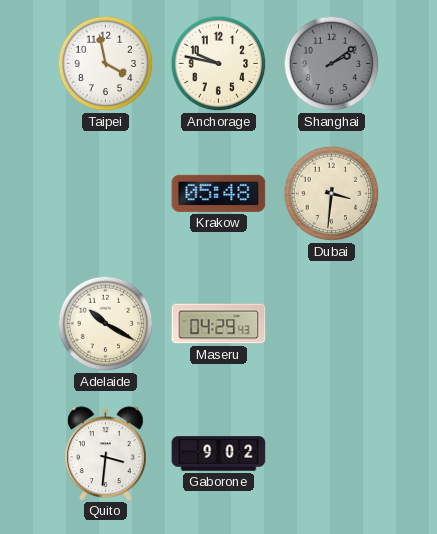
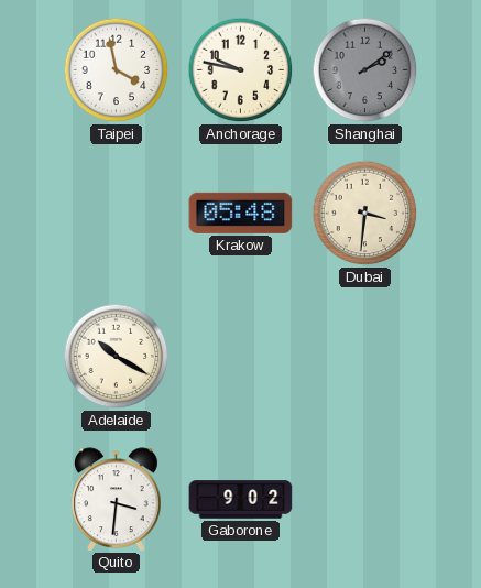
Maseru: 04:29 -> none
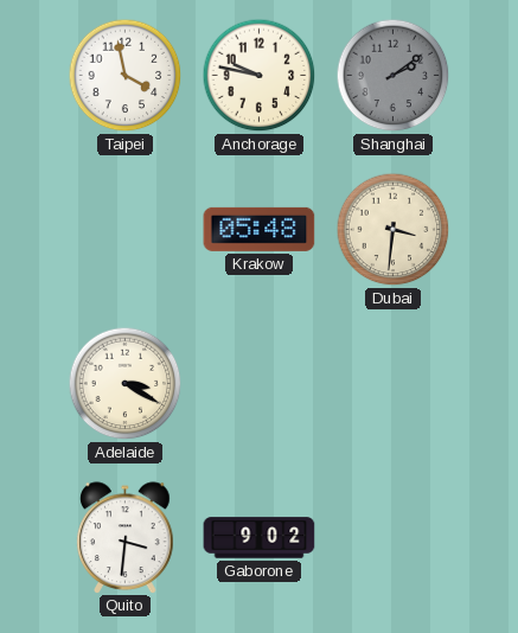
Adelaide: 10:20 -> 3:20
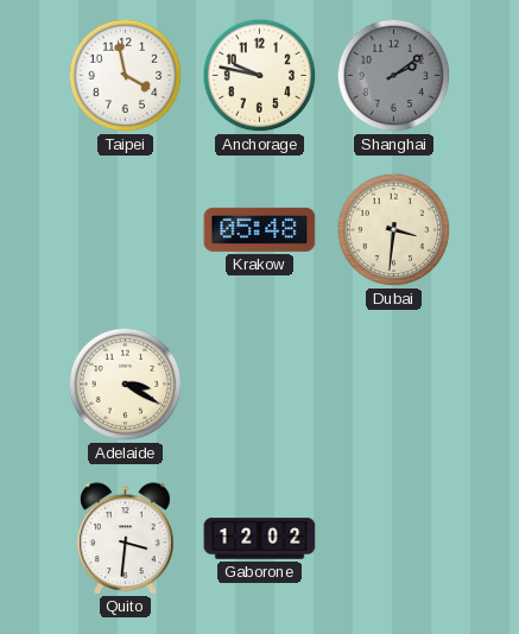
Gaborone: 9:02 -> 12:02
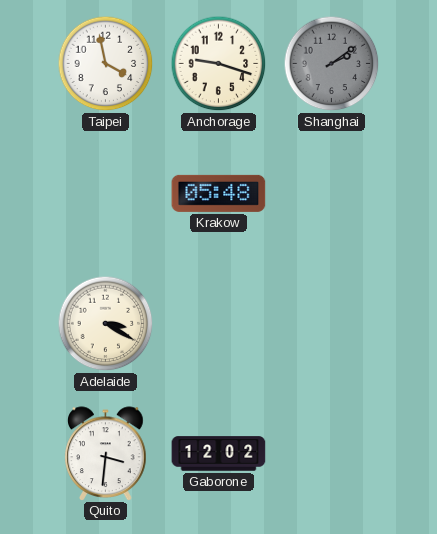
Anchorage: 9:47 -> 9:18
Dubai: 3:31 -> none
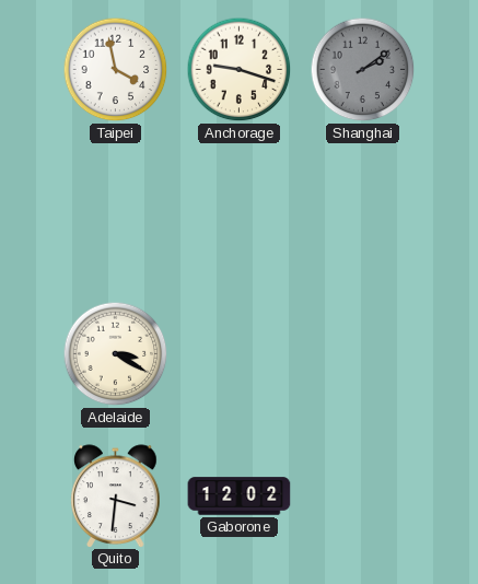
Krakow: 05:48 -> none
